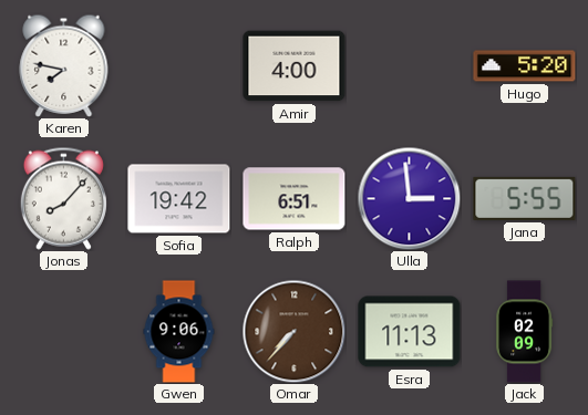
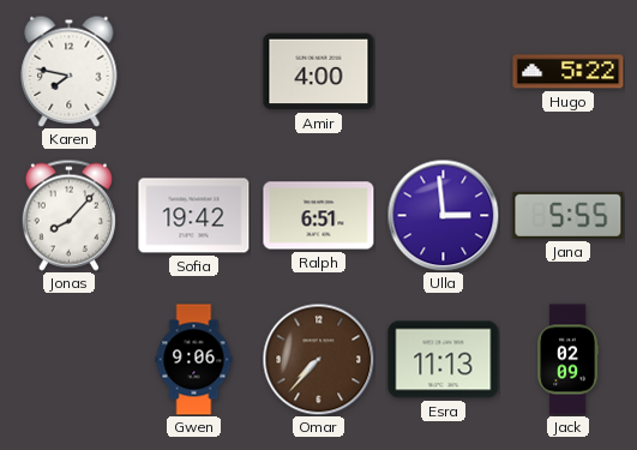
Hugo: 5:20 -> 5:22
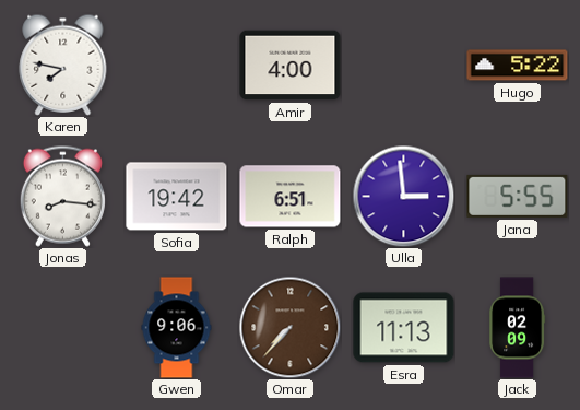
Jonas: 8:07 -> 8:16
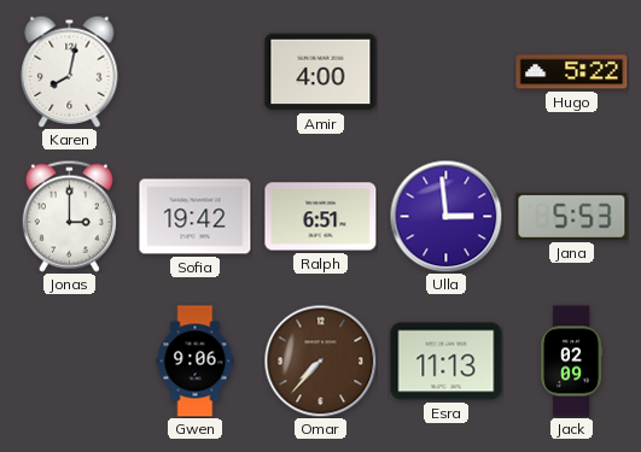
Karen: 7:47 -> 8:02
Jonas: 8:16 -> 3:00
Jana: 5:55 -> 5:53
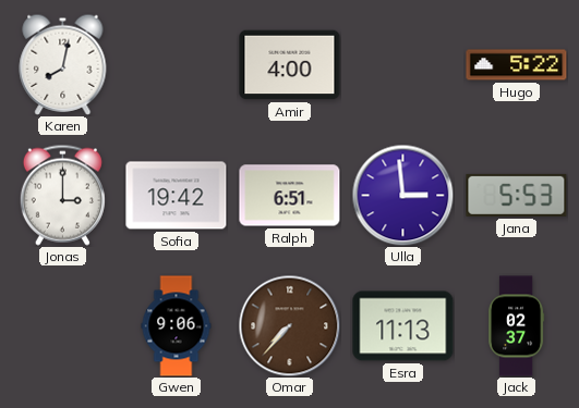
Jack: 02:09 -> 02:37
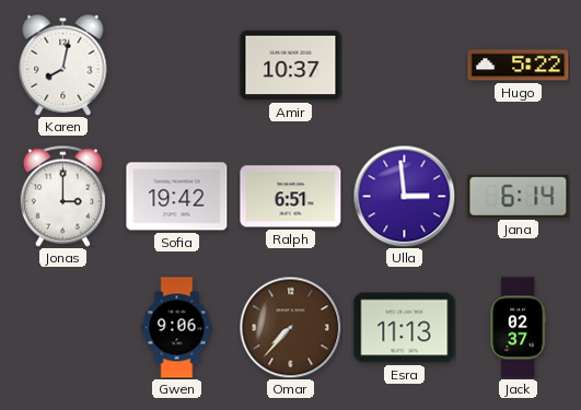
Amir: 4:00 -> 10:37
Jana: 5:53 -> 6:14
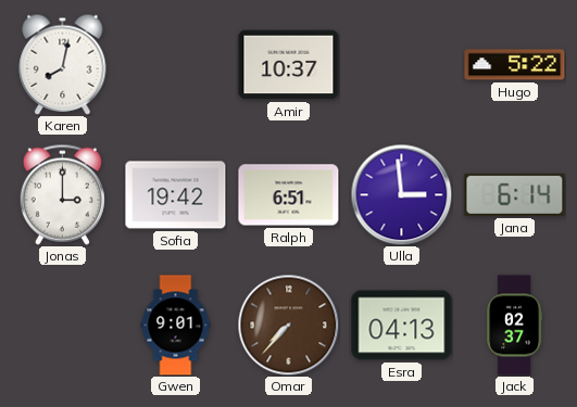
Gwen: 9:06 -> 9:01
Esra: 11:13 -> 04:13
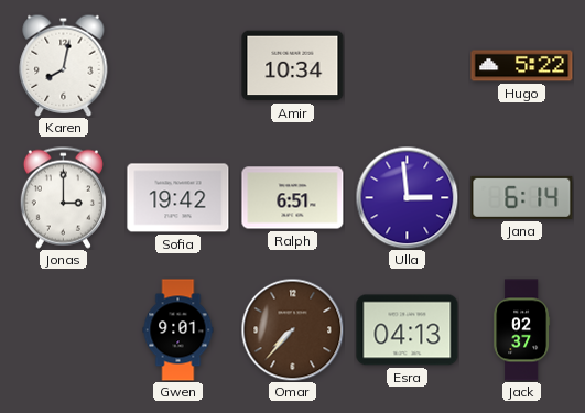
Amir: 10:37 -> 10:34
